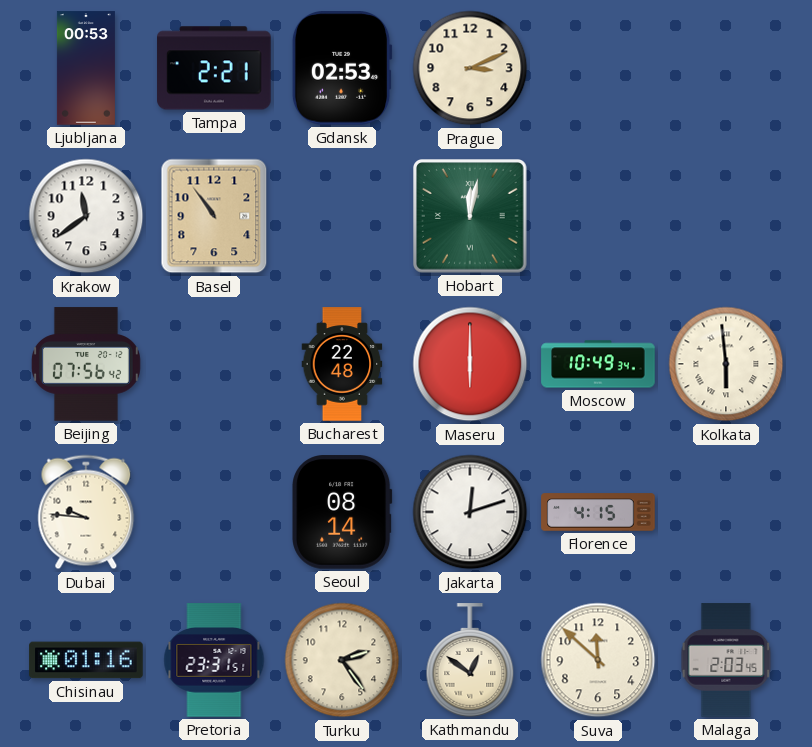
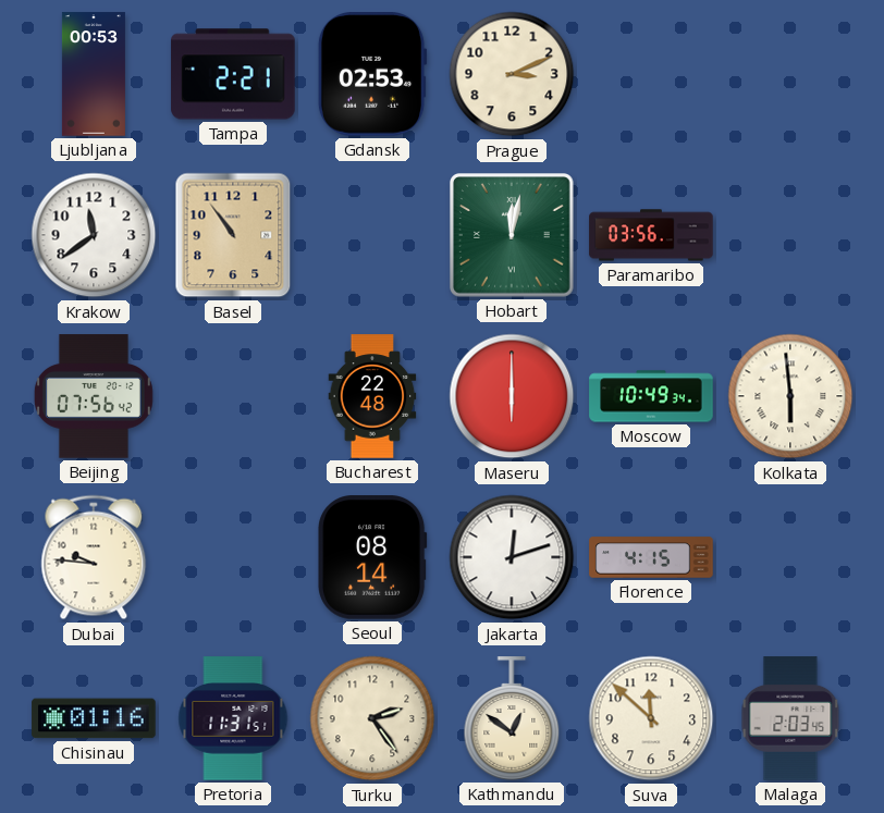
Paramaribo: none -> 03:56
Pretoria: 23:31 -> 11:31
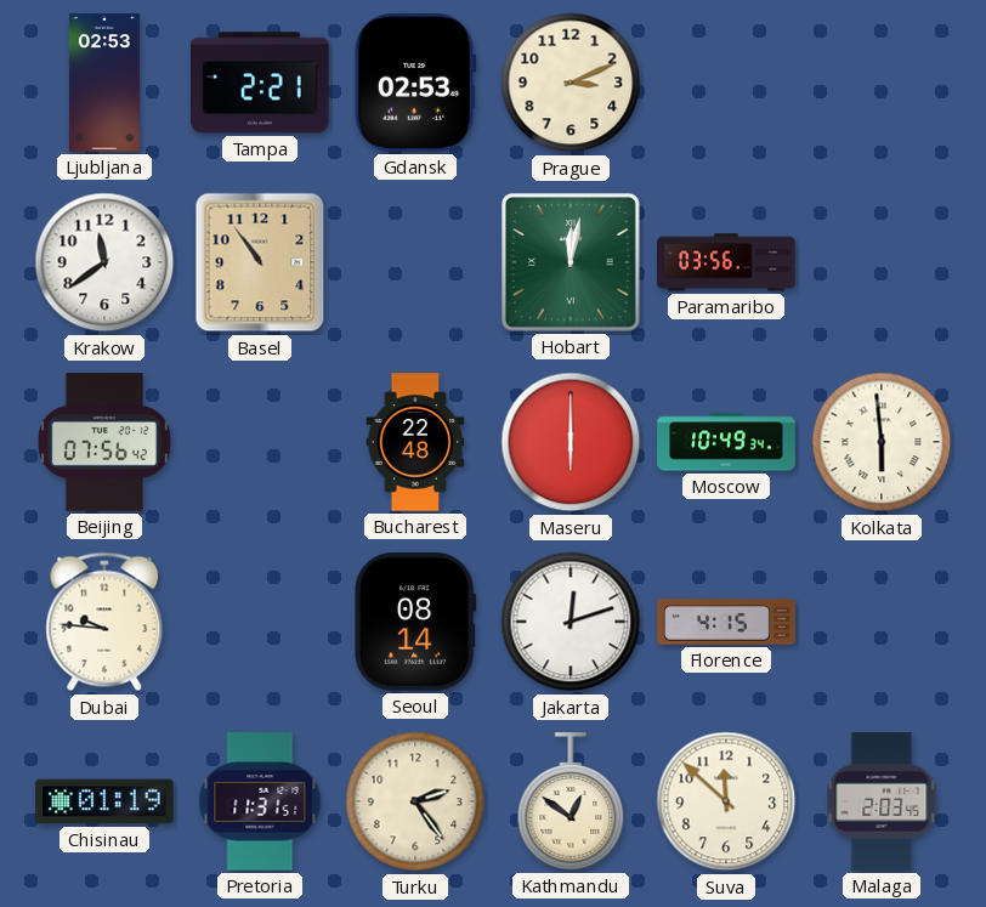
Ljubljana: 00:53 -> 02:53
Chisinau: 01:16 -> 01:19
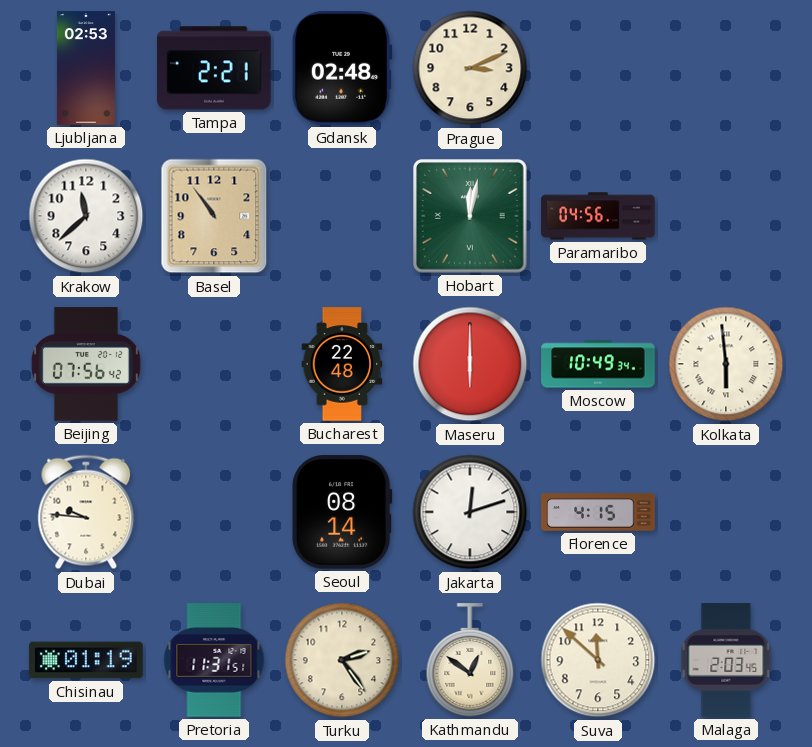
Gdansk: 02:53 -> 02:48
Krakow: 11:39 -> 11:38
Paramaribo: 03:56 -> 04:56
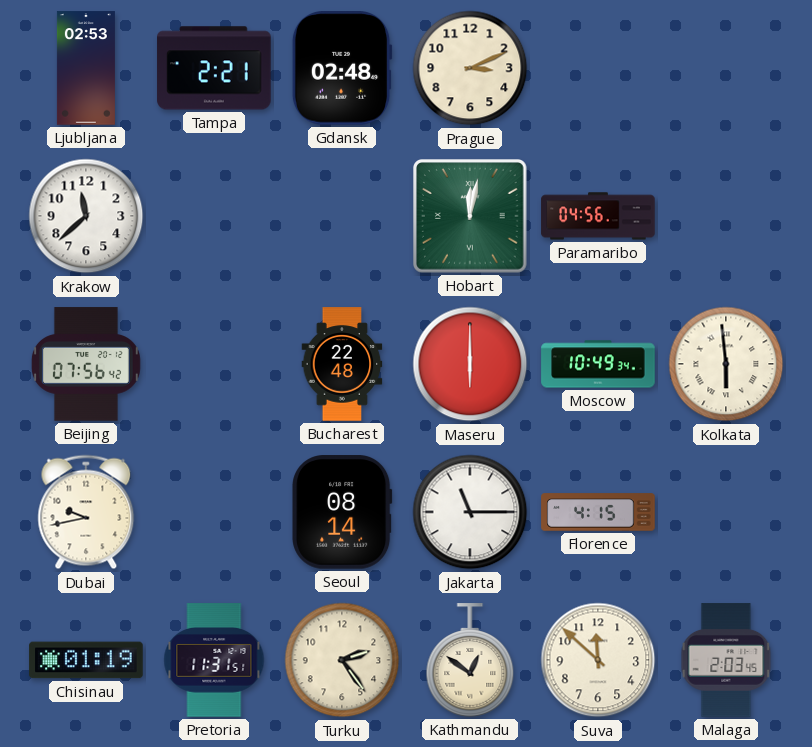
Basel: 10:54 -> none
Dubai: 9:46 -> 9:43
Jakarta: 12:12 -> 11:15
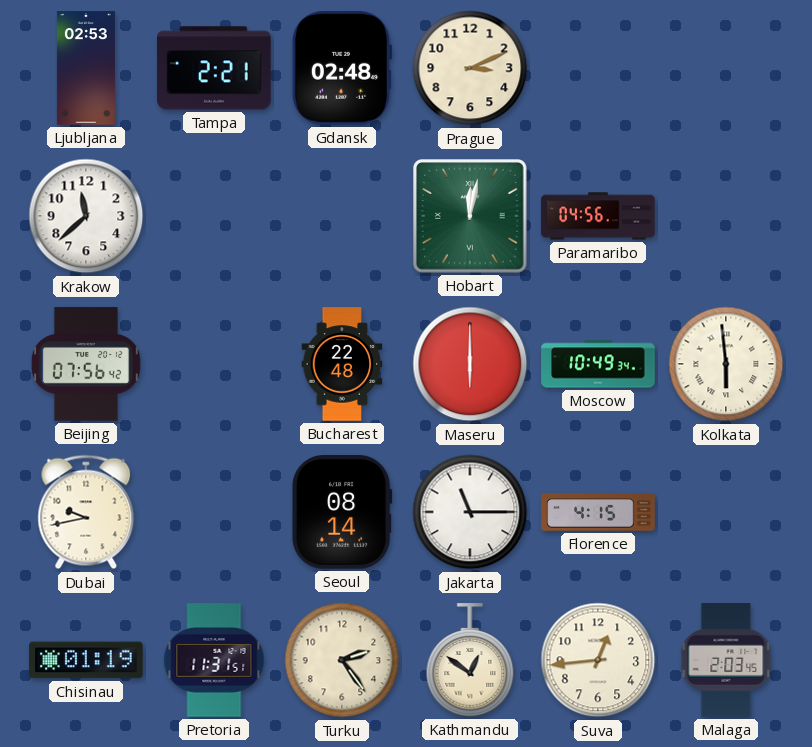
Suva: 11:52 -> 12:44
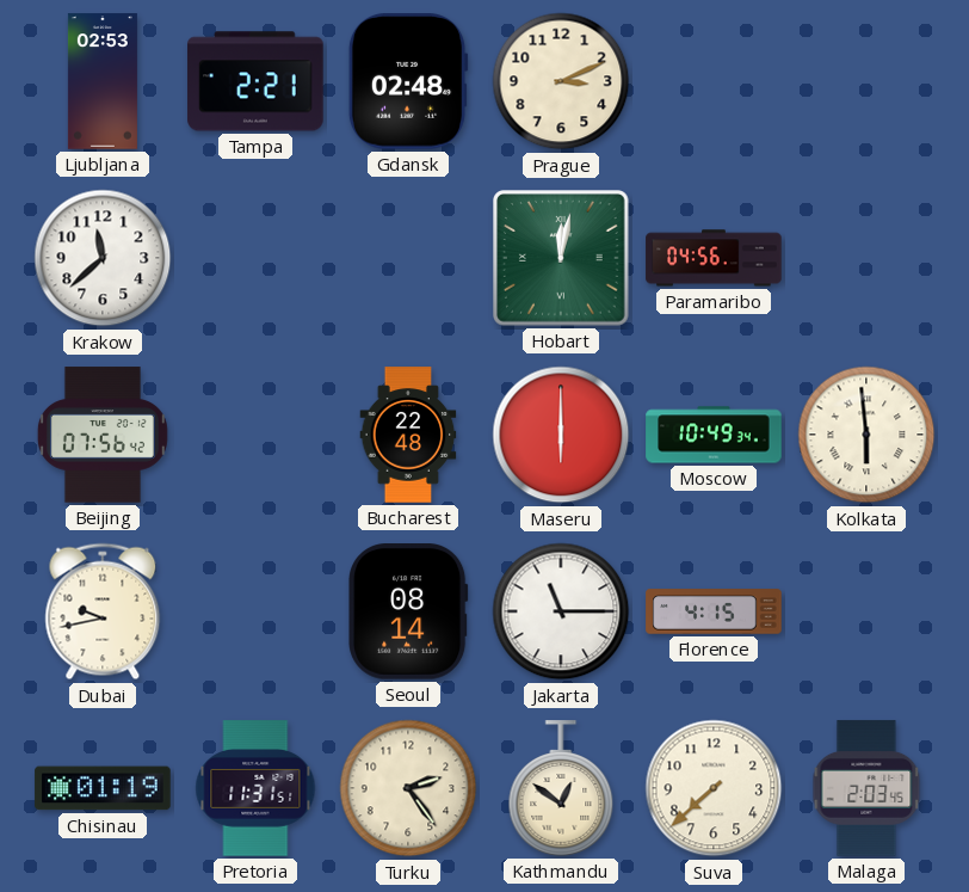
Suva: 12:44 -> 7:38
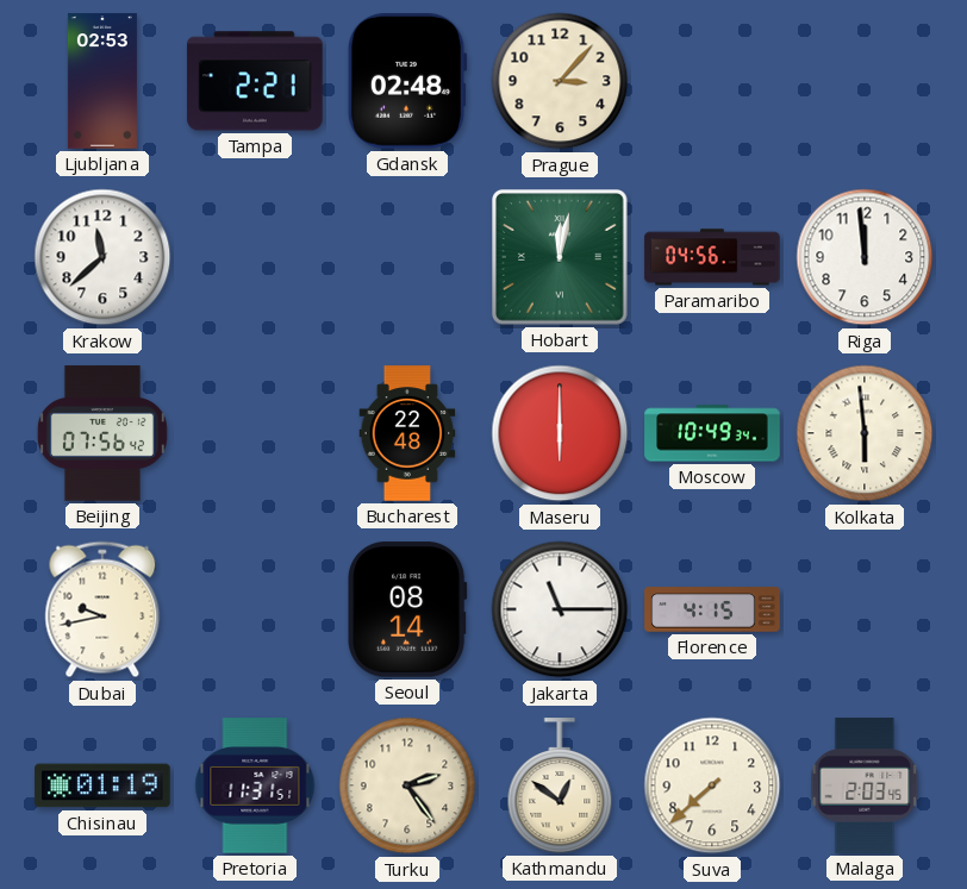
Prague: 3:11 -> 3:07
Riga: none -> 11:59
